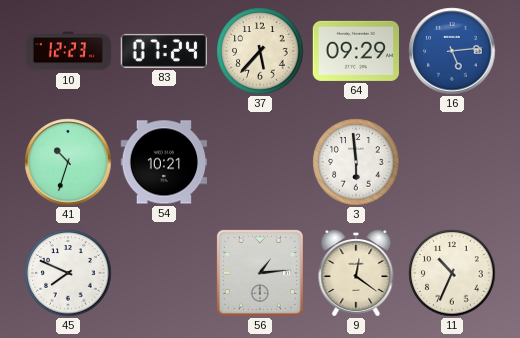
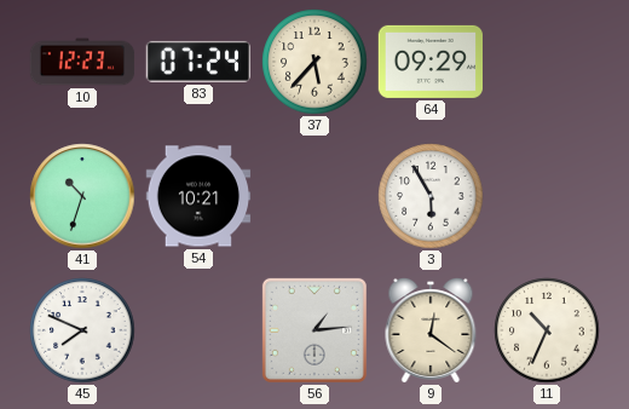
16: 5:14 -> none
3: 5:59 -> 5:55
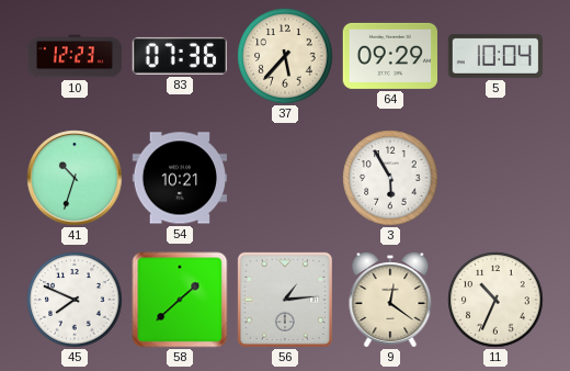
83: 07:24 -> 07:36
5: none -> 10:04
58: none -> 1:38
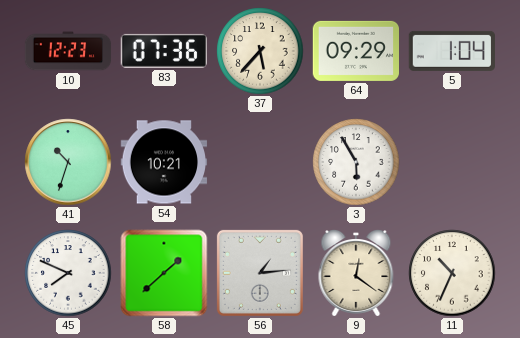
5: 10:04 -> 1:04
